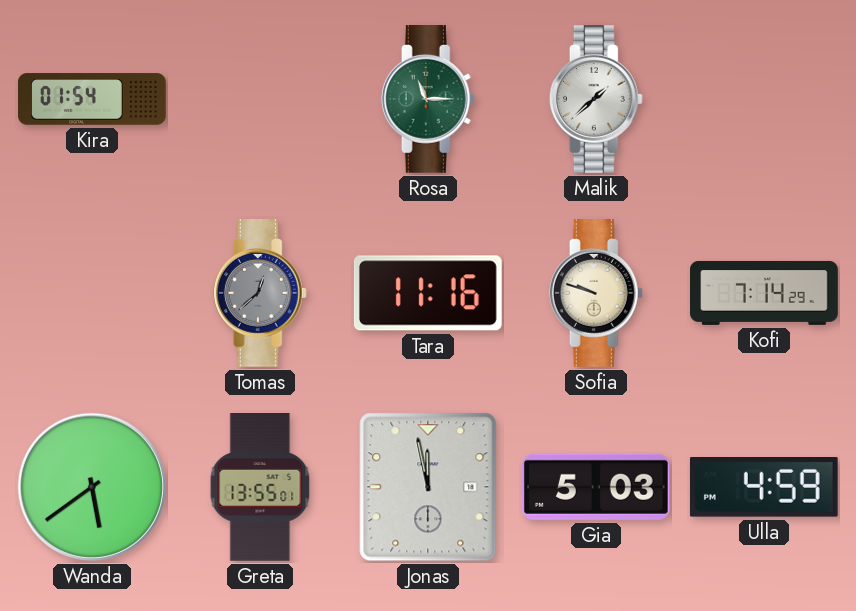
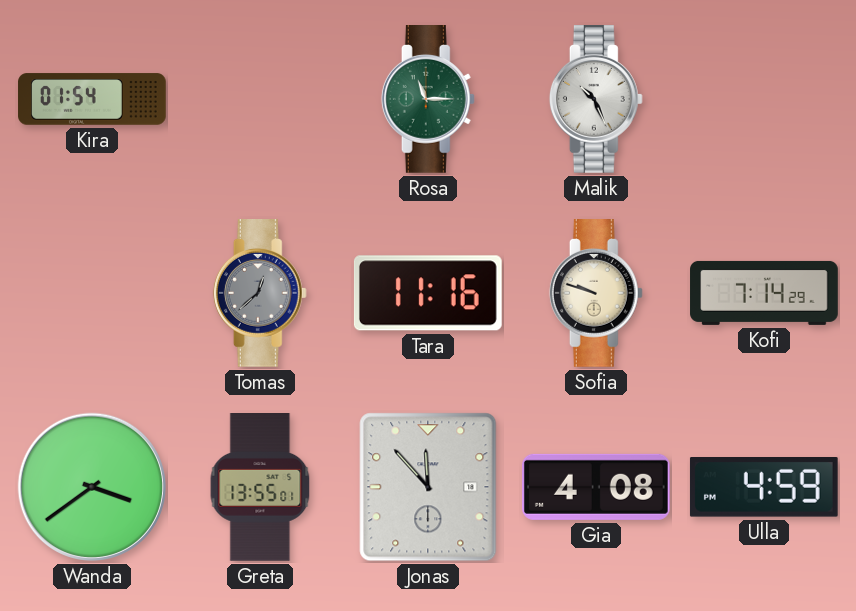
Malik: 1:38 -> 10:26
Wanda: 5:39 -> 3:39
Jonas: 11:58 -> 11:53
Gia: 5:03 -> 4:08
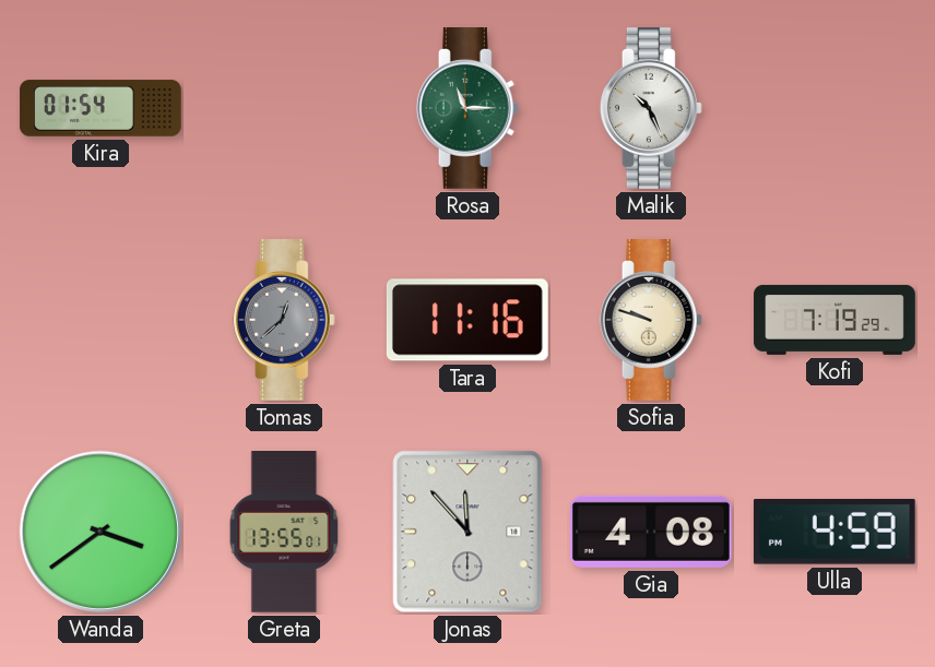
Kofi: 7:14 -> 7:19
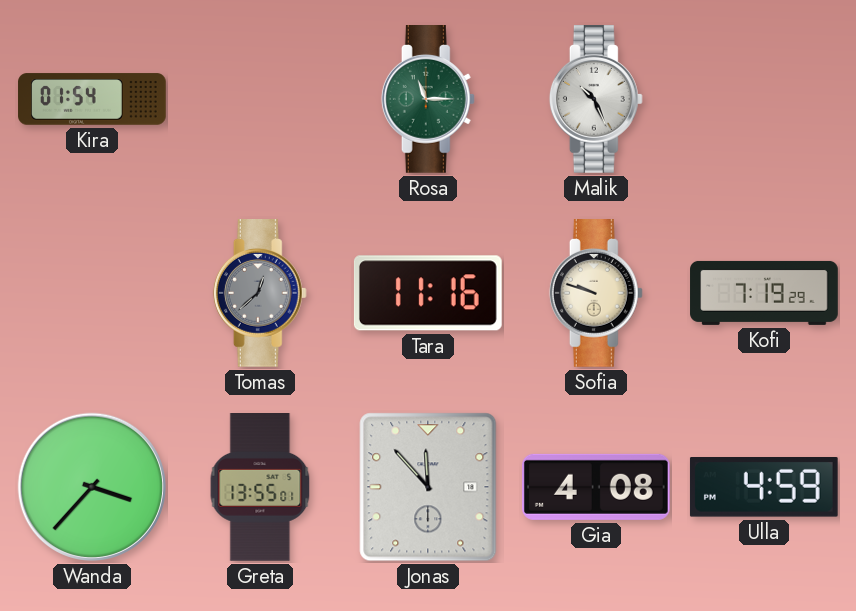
Wanda: 3:39 -> 3:37
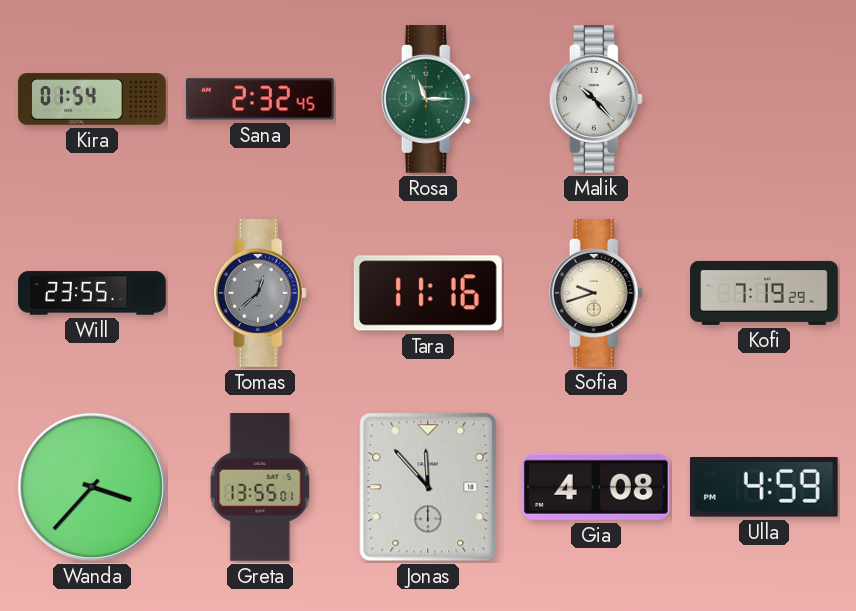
Sana: none -> 2:32
Malik: 10:26 -> 10:23
Will: none -> 23:55
Sofia: 9:48 -> 9:42
